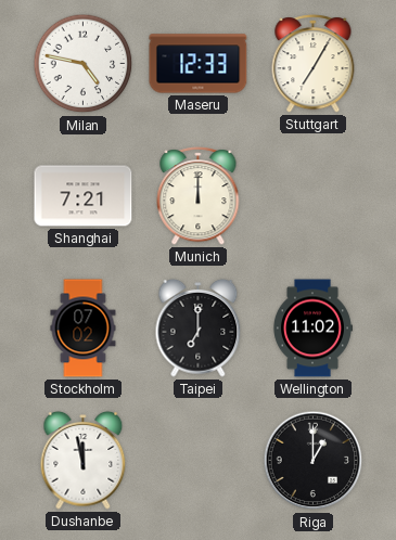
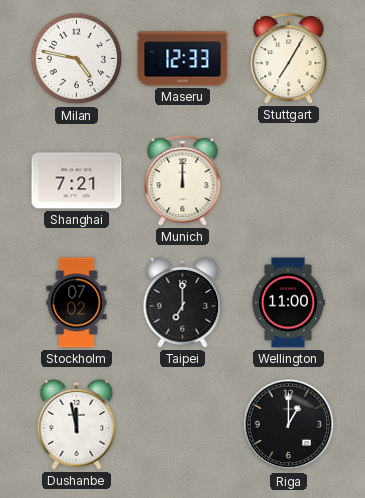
Wellington: 11:02 -> 11:00
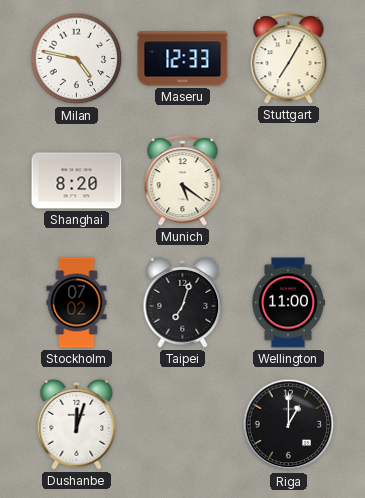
Shanghai: 7:21 -> 8:20
Munich: 12:00 -> 5:21
Taipei: 7:00 -> 7:03
Dushanbe: 11:58 -> 12:03
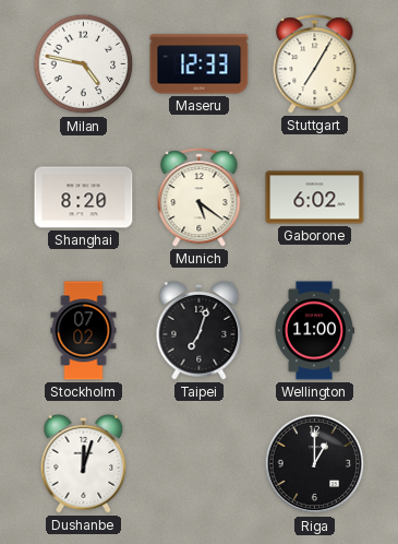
Gaborone: none -> 6:02
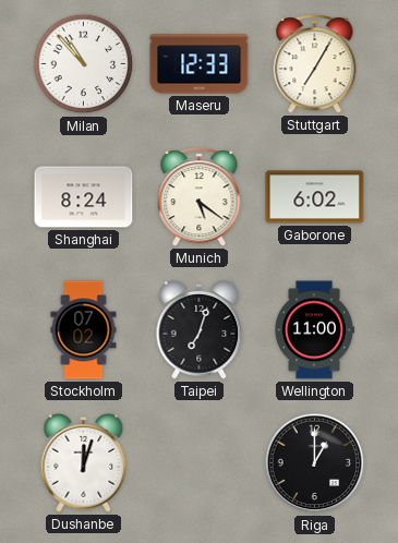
Milan: 4:47 -> 10:53
Shanghai: 8:20 -> 8:24
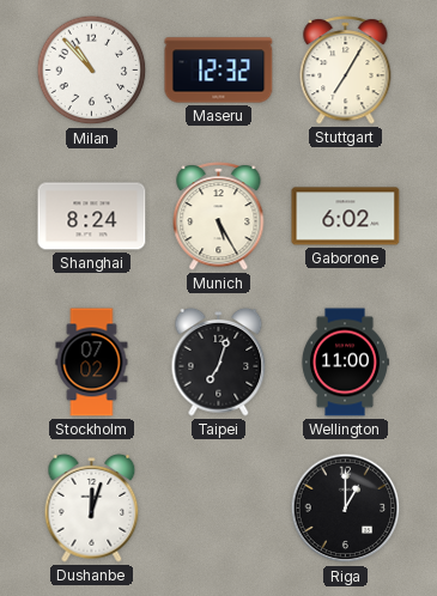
Maseru: 12:33 -> 12:32
Munich: 5:21 -> 5:25
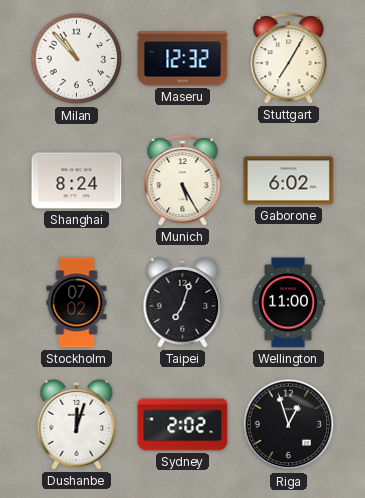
Sydney: none -> 2:02
Riga: 1:00 -> 12:57
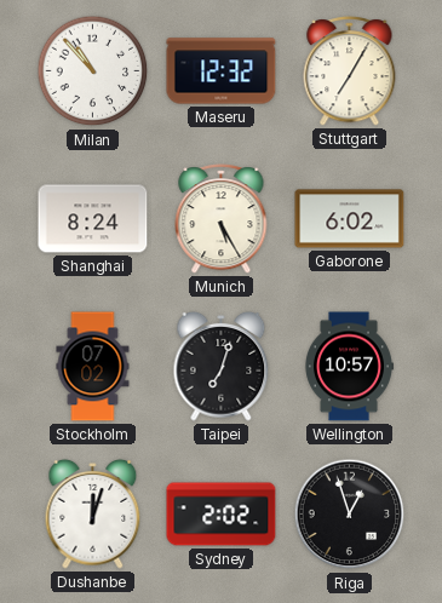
Wellington: 11:00 -> 10:57
